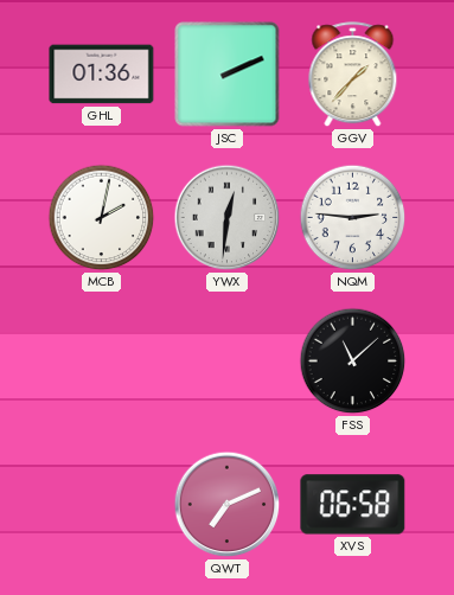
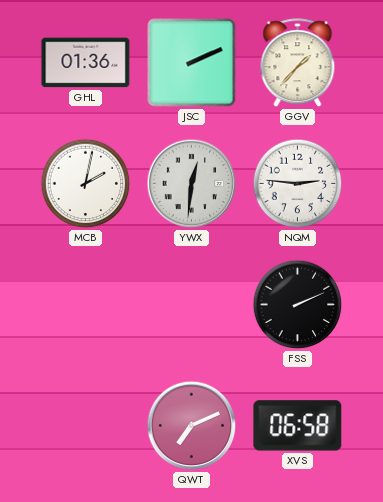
FSS: 11:08 -> 2:11
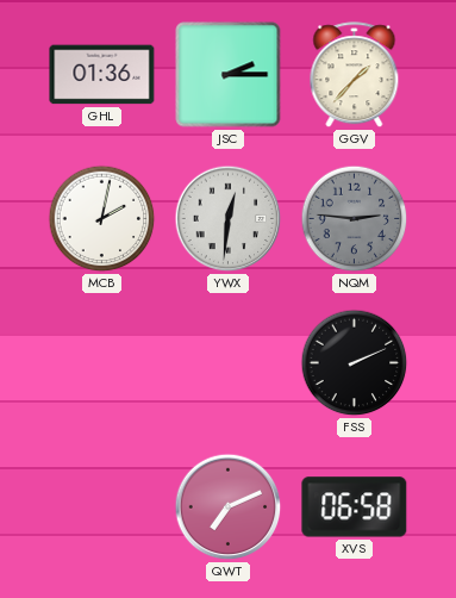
JSC: 2:11 -> 2:15
NQM dial: white -> grey
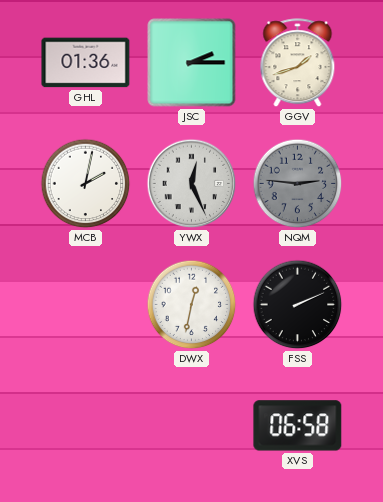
GGV: 1:37 -> 1:42
YWX: 12:31 -> 12:26
DWX: none -> 12:32
QWT: 7:11 -> none
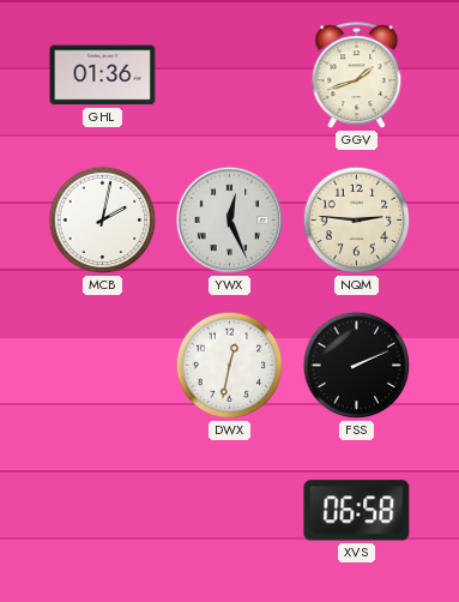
JSC: 2:15 -> none
NQM dial: grey -> cream
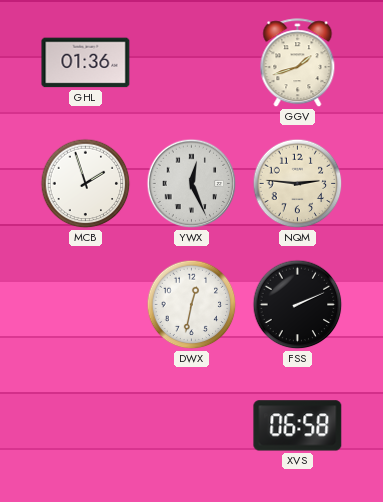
MCB: 2:02 -> 1:57
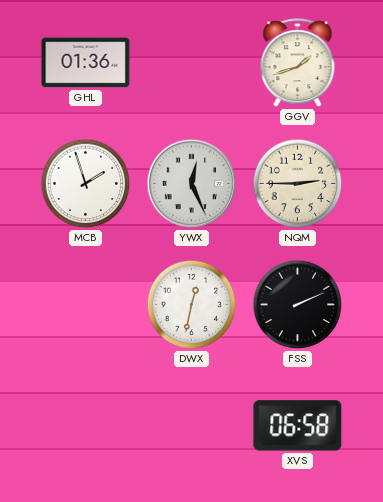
NQM: 2:46 -> 2:45
